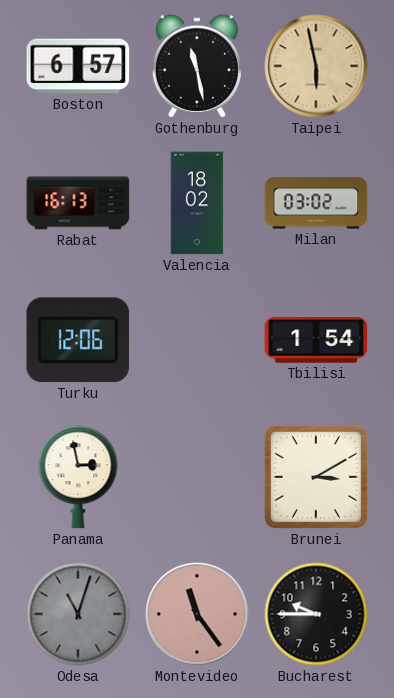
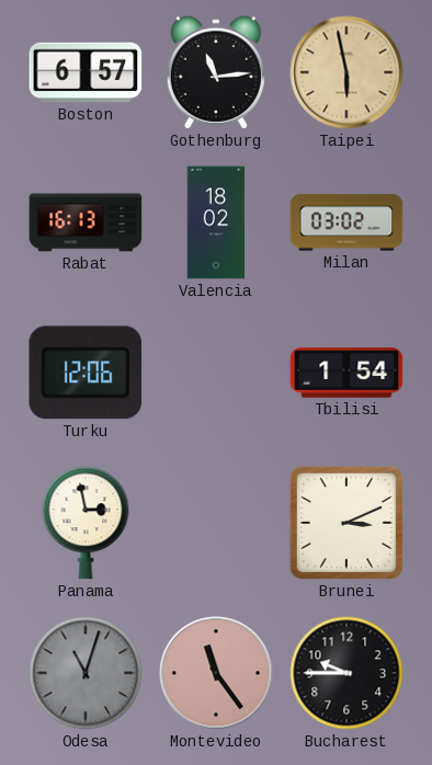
Gothenburg: 11:28 -> 11:14
Brunei: 3:10 -> 3:11
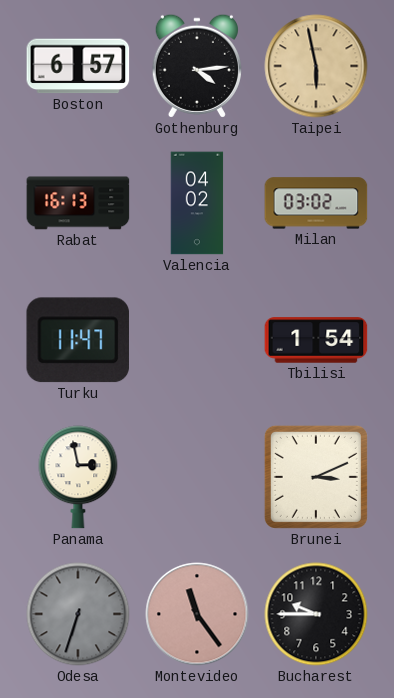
Gothenburg: 11:14 -> 4:14
Valencia: 18:02 -> 04:02
Turku: 12:06 -> 11:47
Odesa: 11:03 -> 6:33
